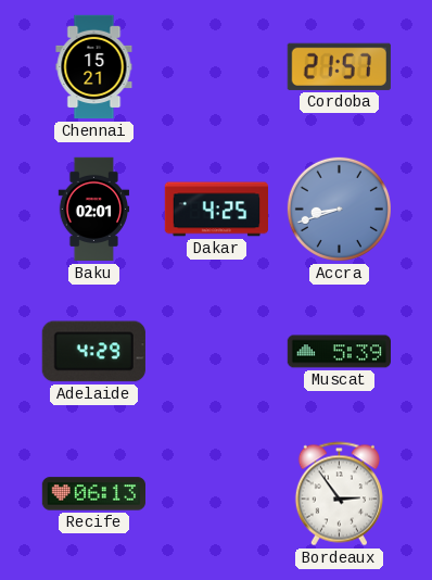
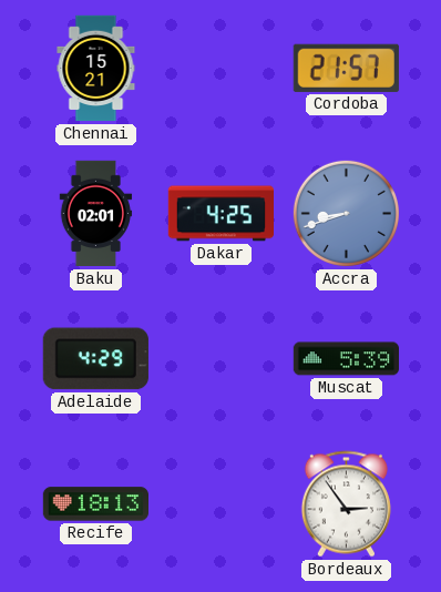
Recife: 06:13 -> 18:13
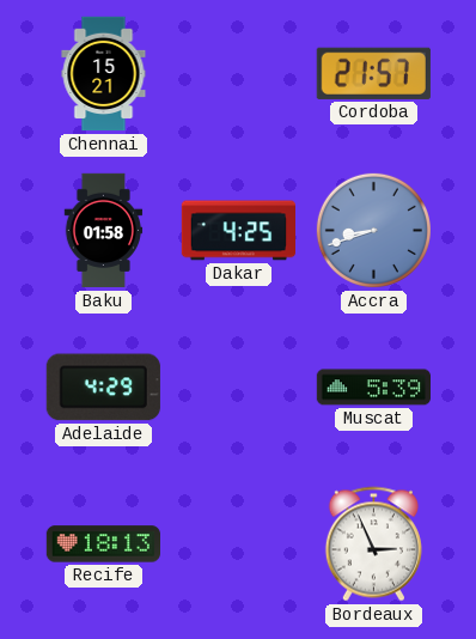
Baku: 02:01 -> 01:58
Bordeaux: 2:54 -> 2:56
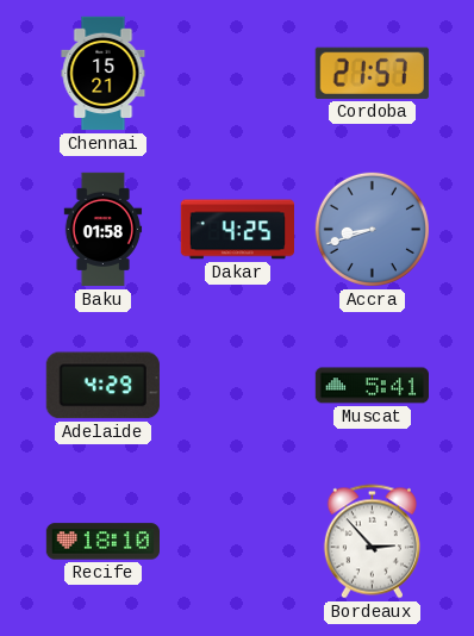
Muscat: 5:39 -> 5:41
Recife: 18:13 -> 18:10
Bordeaux: 2:56 -> 2:53
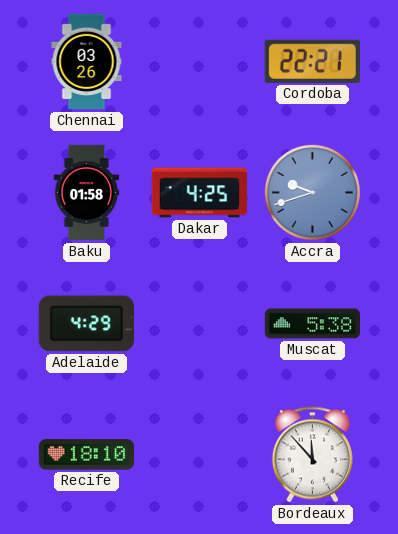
Chennai: 15:21 -> 03:26
Cordoba: 21:57 -> 22:21
Accra: 8:42 -> 9:42
Muscat: 5:41 -> 5:38
Bordeaux: 2:53 -> 11:53
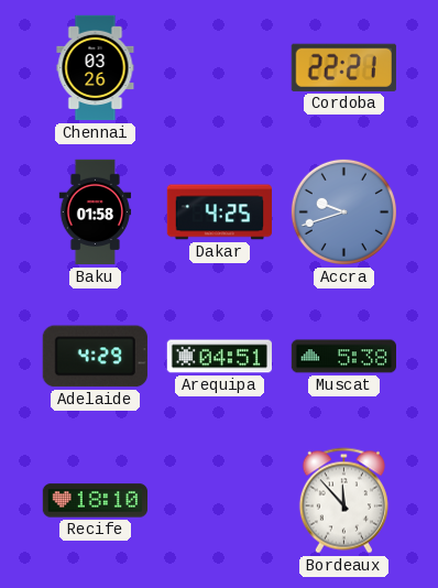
Arequipa: none -> 04:51
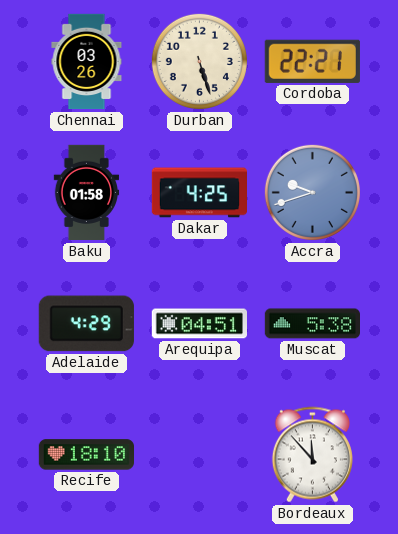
Durban: none -> 5:27
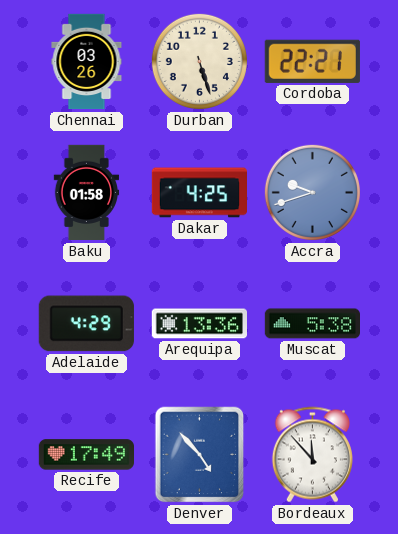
Arequipa: 04:51 -> 13:36
Recife: 18:10 -> 17:49
Denver: none -> 4:53
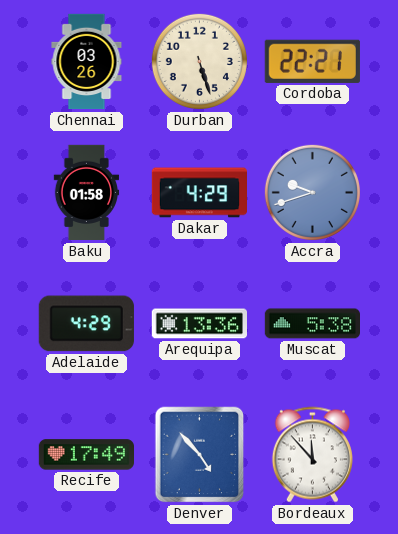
Dakar: 4:25 -> 4:29
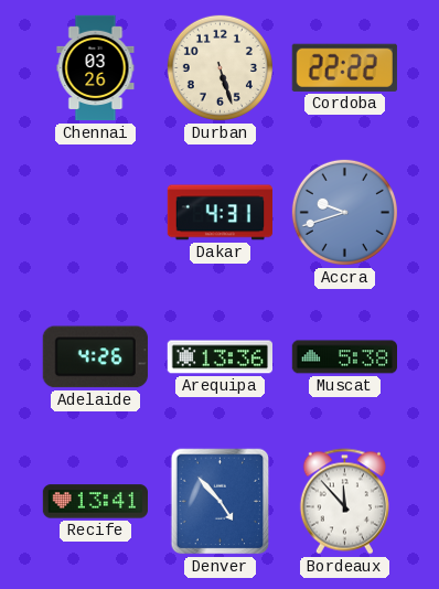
Cordoba: 22:21 -> 22:22
Baku: 01:58 -> none
Dakar: 4:29 -> 4:31
Adelaide: 4:29 -> 4:26
Recife: 17:49 -> 13:41
